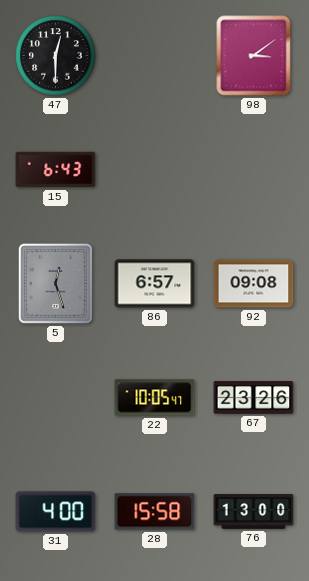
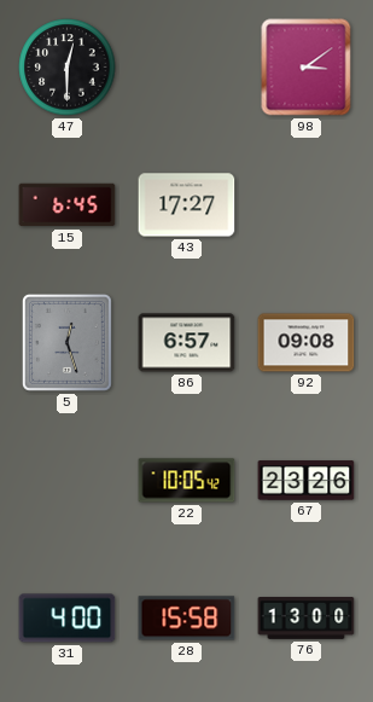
15: 6:43 -> 6:45
43: none -> 17:27
22: 10:05:47 -> 10:05:42
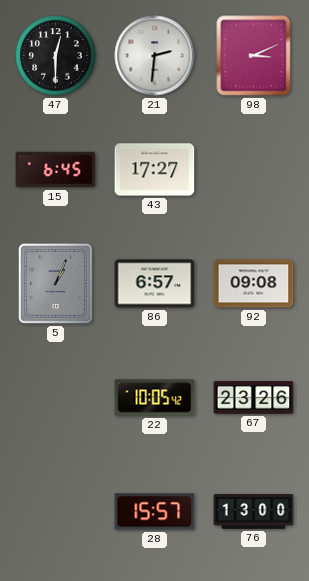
21: none -> 2:31
98: 3:09 -> 3:11
5: 12:27 -> 1:04
31: 4:00 -> none
28: 15:58 -> 15:57
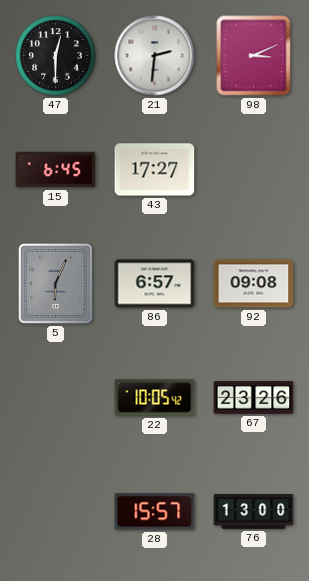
5: 1:04 -> 6:04
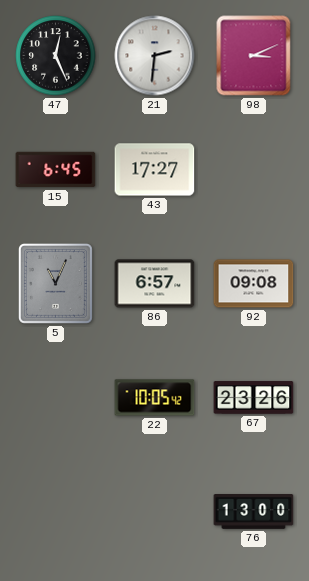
47: 12:30 -> 12:26
5: 6:04 -> 11:04
28: 15:57 -> none
